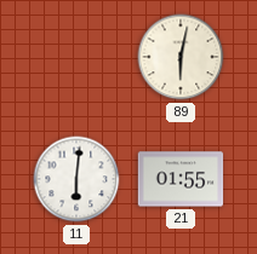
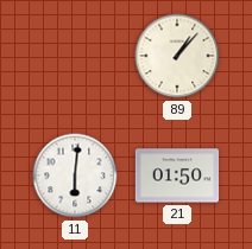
89: 6:02 -> 1:07
21: 01:55 -> 01:50
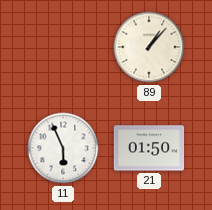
11: 6:01 -> 5:56
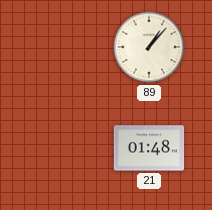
11: 5:56 -> none
21: 01:50 -> 01:48
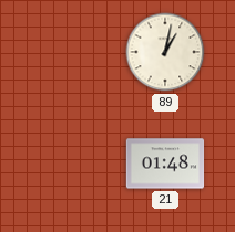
89: 1:07 -> 1:02
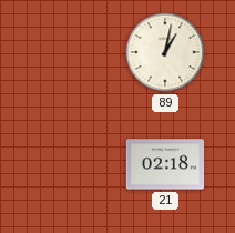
21: 01:48 -> 02:18
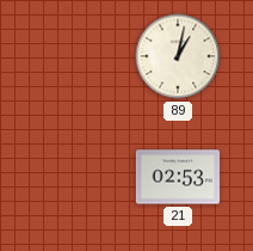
21: 02:18 -> 02:53
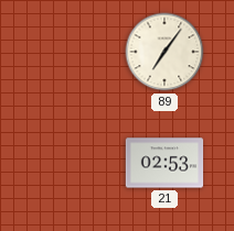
89: 1:02 -> 7:06
